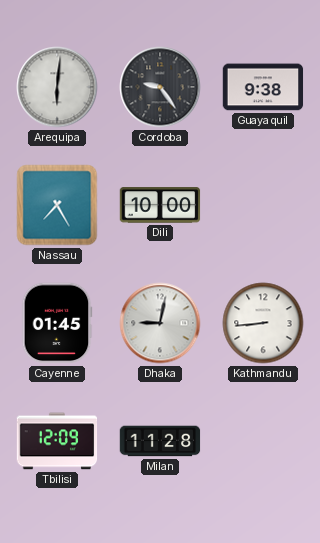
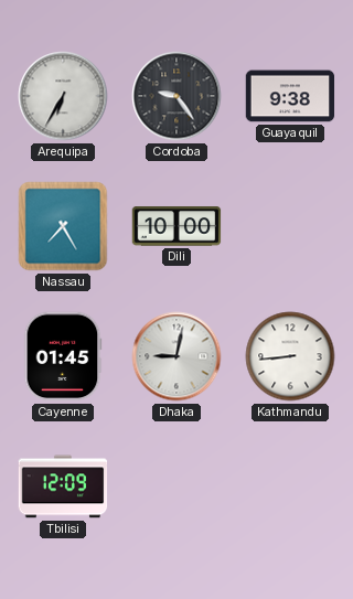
Arequipa: 6:01 -> 6:35
Milan: 11:28 -> none
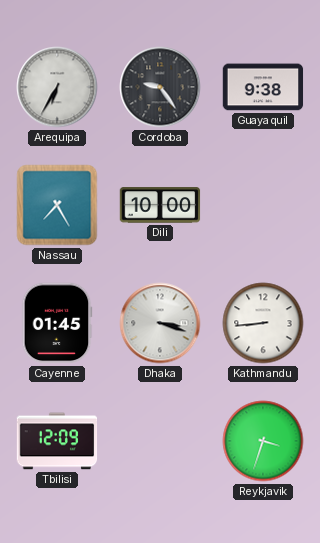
Dhaka: 9:02 -> 3:18
Reykjavik: none -> 3:33
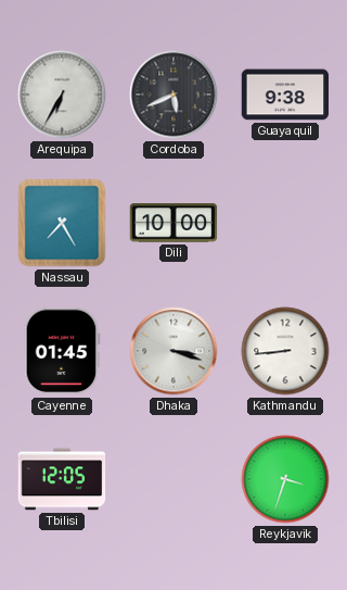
Cordoba: 9:24 -> 5:41
Tbilisi: 12:09 -> 12:05
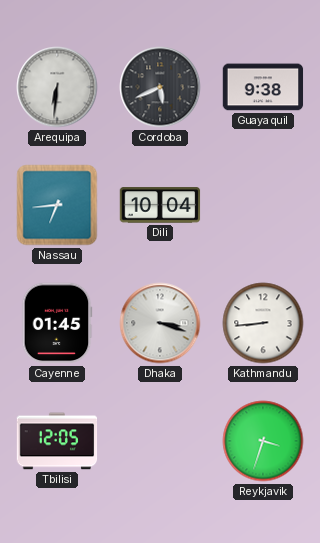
Arequipa: 6:35 -> 6:31
Nassau: 7:25 -> 6:44
Dili: 10:00 -> 10:04
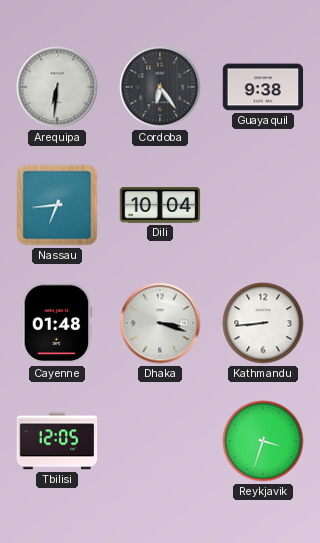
Cordoba: 5:41 -> 6:24
Cayenne: 01:45 -> 01:48
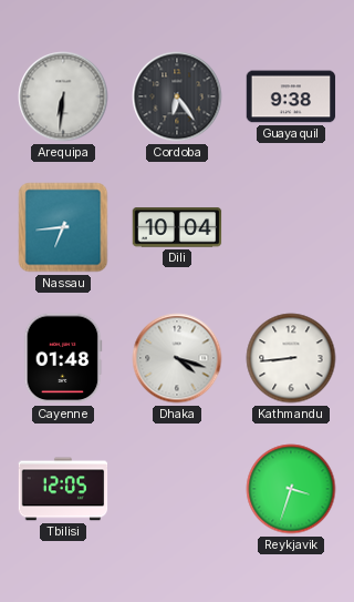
Dhaka: 3:18 -> 4:18
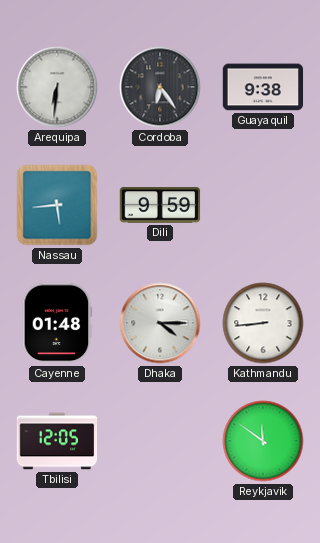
Nassau: 6:44 -> 5:44
Dili: 10:04 -> 9:59
Dhaka: 4:18 -> 4:15
Reykjavik: 3:33 -> 11:51
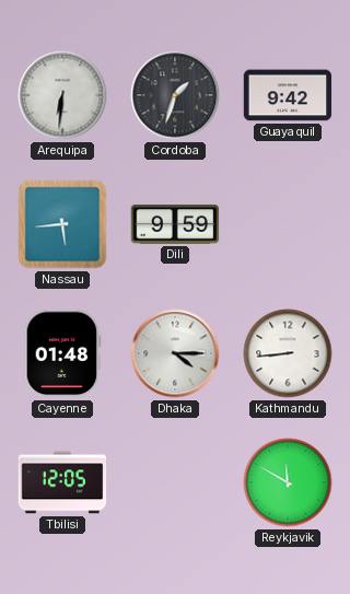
Cordoba: 6:24 -> 1:33
Guayaquil: 9:38 -> 9:42
Reykjavik: 11:51 -> 11:50
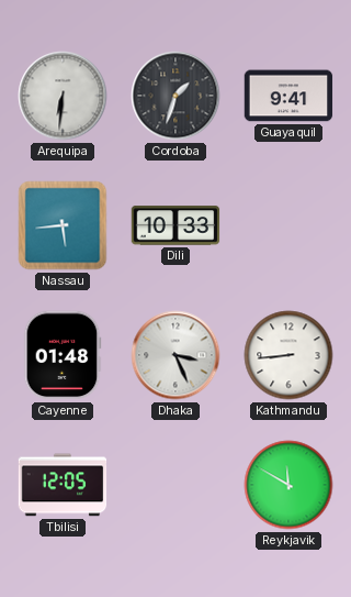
Guayaquil: 9:42 -> 9:41
Dili: 9:59 -> 10:33
Dhaka: 4:15 -> 3:26
